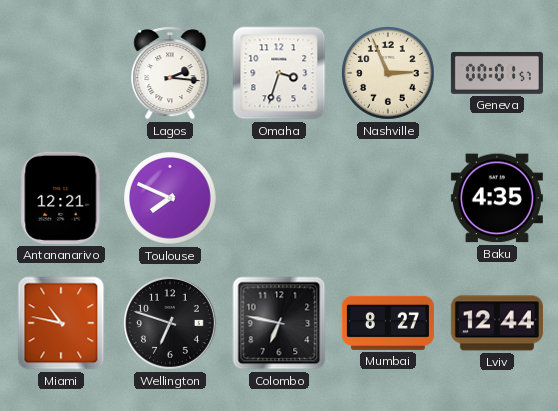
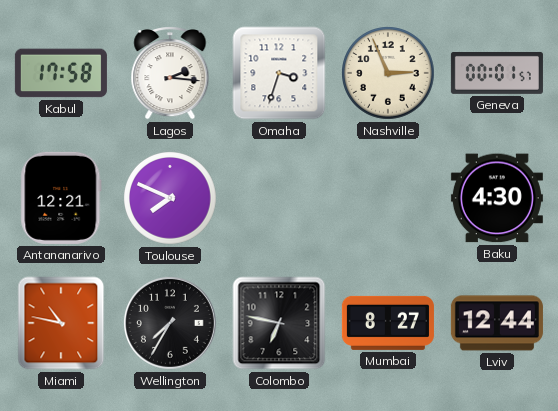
Kabul: none -> 17:58
Baku: 4:35 -> 4:30
Wellington: 6:48 -> 7:35
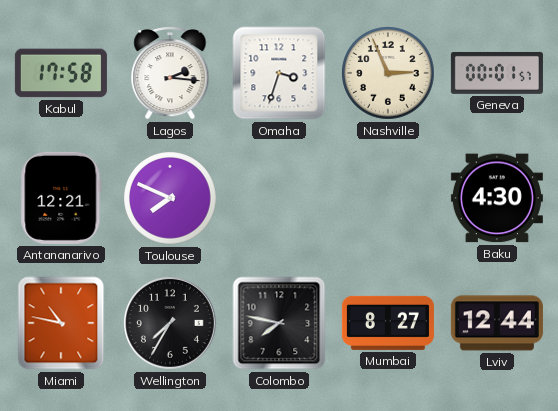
Colombo: 6:47 -> 7:47
